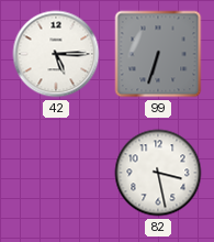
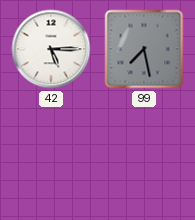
99: 6:33 -> 7:28
82: 3:28 -> none
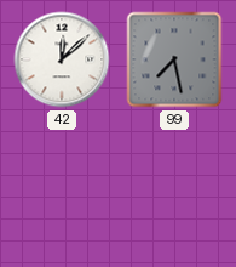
42: 5:15 -> 12:08
